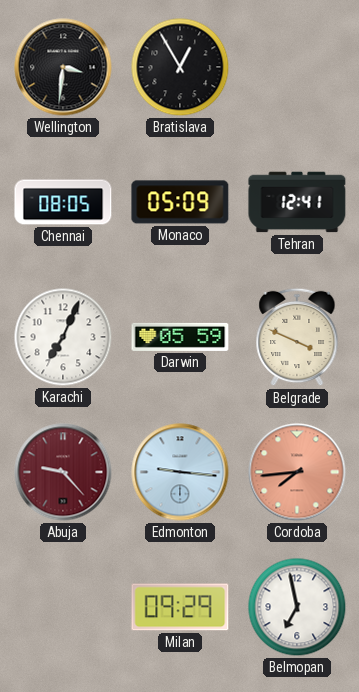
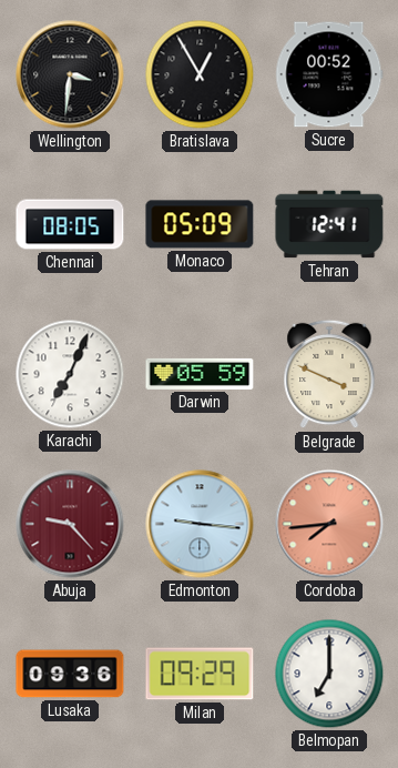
Sucre: none -> 00:52
Lusaka: none -> 09:36
Belmopan: 6:58 -> 7:00
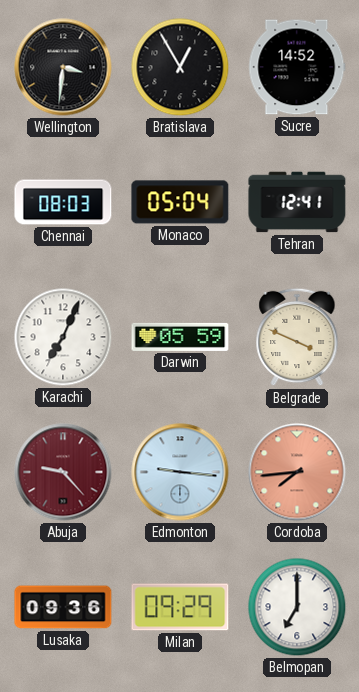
Sucre: 00:52 -> 14:52
Chennai: 08:05 -> 08:03
Monaco: 05:09 -> 05:04
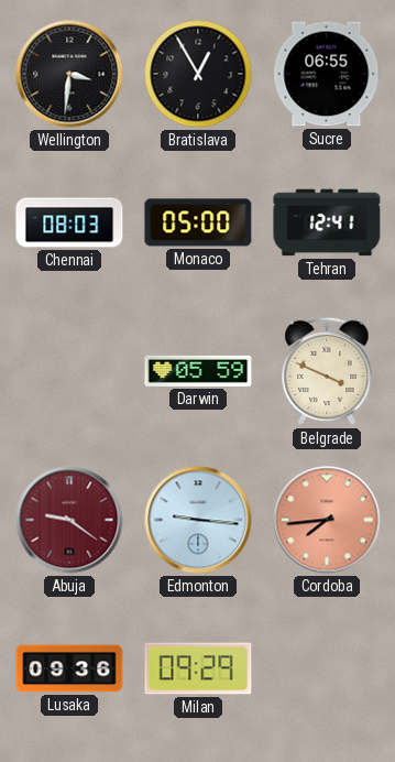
Sucre: 14:52 -> 06:55
Monaco: 05:04 -> 05:00
Karachi: 7:04 -> none
Abuja: 9:23 -> 9:21
Belmopan: 7:00 -> none
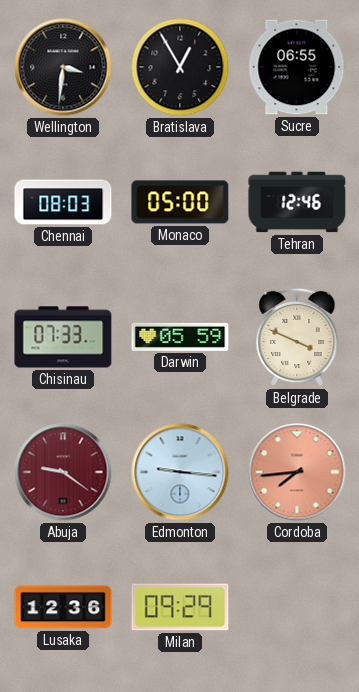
Tehran: 12:41 -> 12:46
Chisinau: none -> 07:33
Lusaka: 09:36 -> 12:36
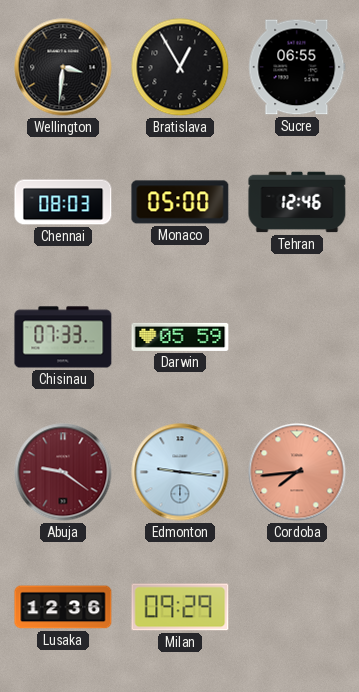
Belgrade: 3:49 -> none
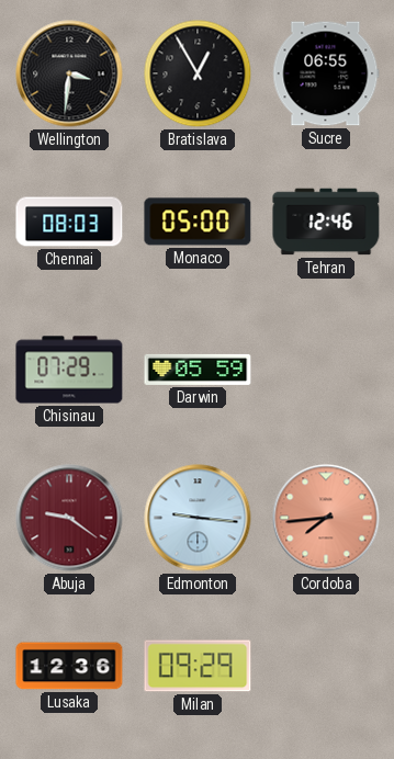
Chisinau: 07:33 -> 07:29
